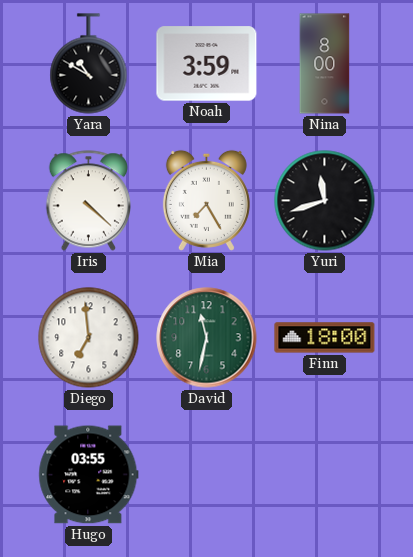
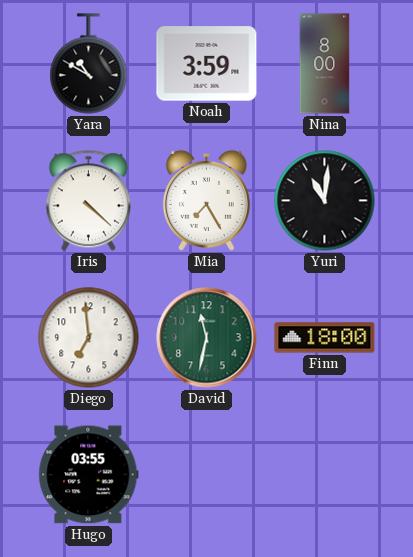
Yuri: 11:42 -> 11:01
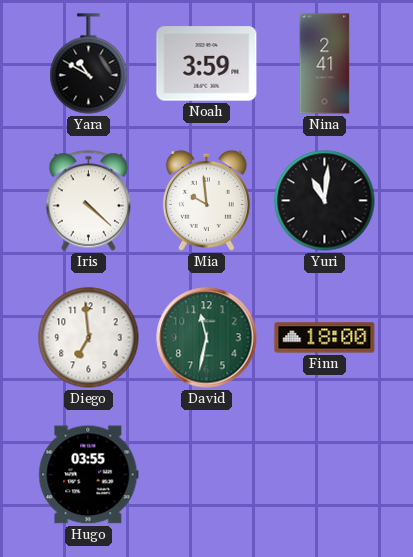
Nina: 8:00 -> 2:41
Mia: 7:25 -> 9:59
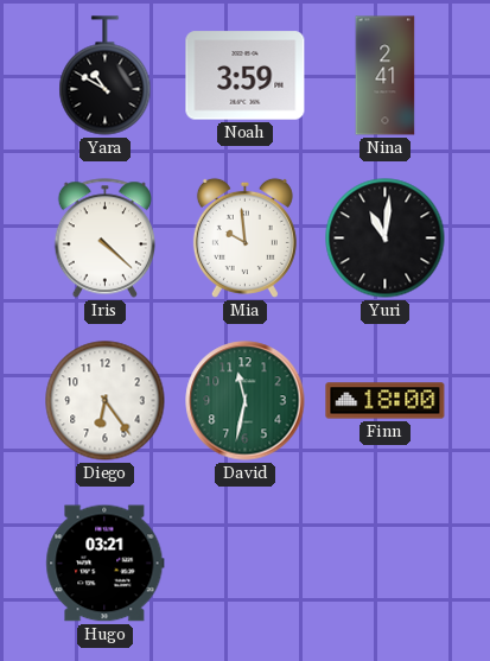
Diego: 6:59 -> 6:24
Hugo: 03:55 -> 03:21
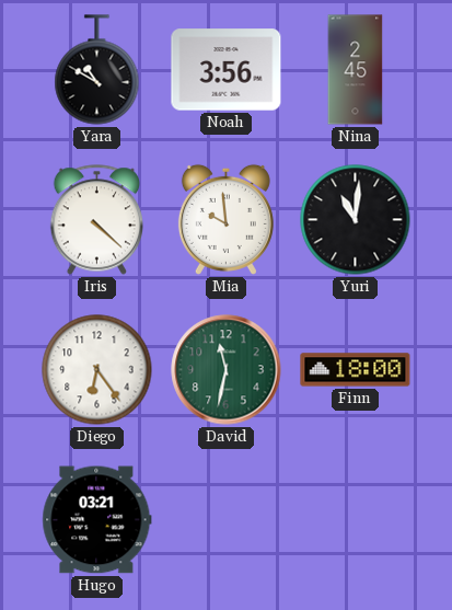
Noah: 3:59 -> 3:56
Nina: 2:41 -> 2:45
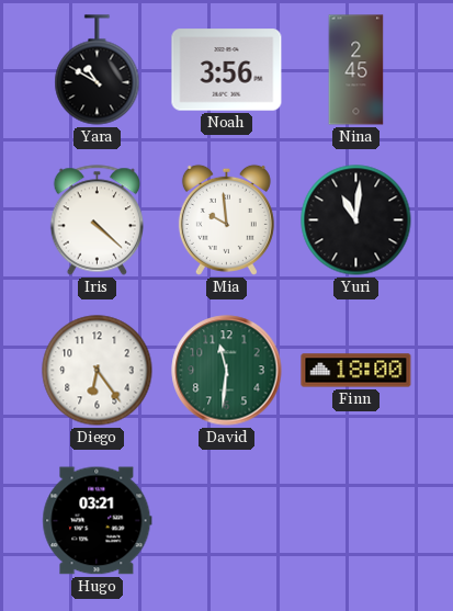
David: 11:32 -> 11:31
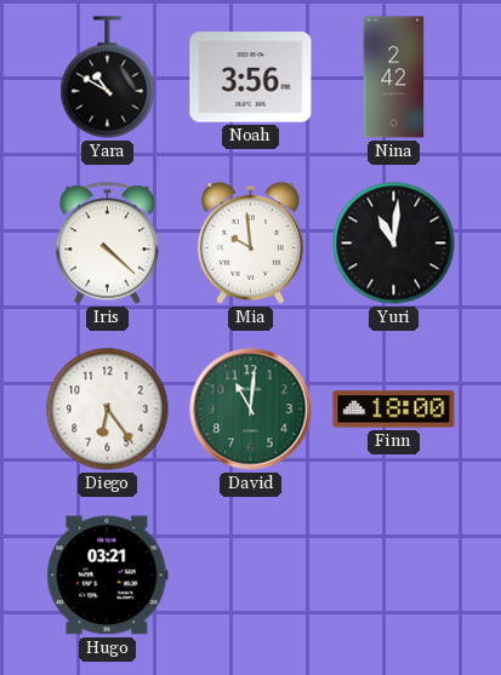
Nina: 2:45 -> 2:42
David: 11:31 -> 11:01
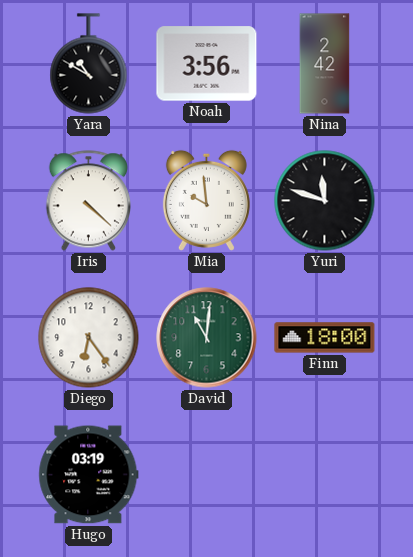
Yuri: 11:01 -> 11:48
Hugo: 03:21 -> 03:19
